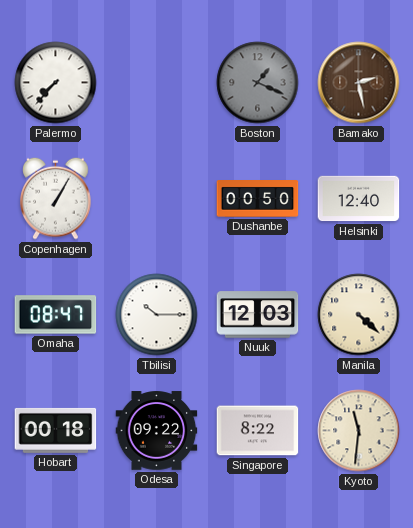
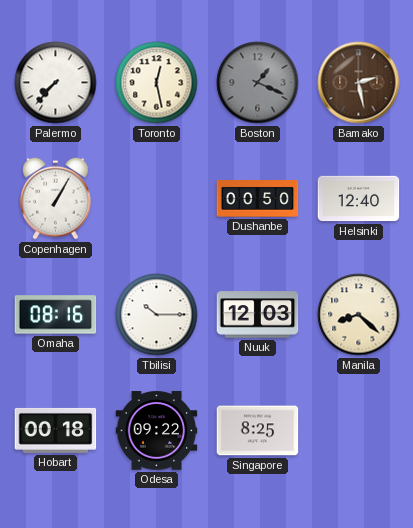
Toronto: none -> 12:28
Omaha: 08:47 -> 08:16
Manila: 4:22 -> 8:22
Singapore: 8:22 -> 8:25
Kyoto: 11:31 -> none
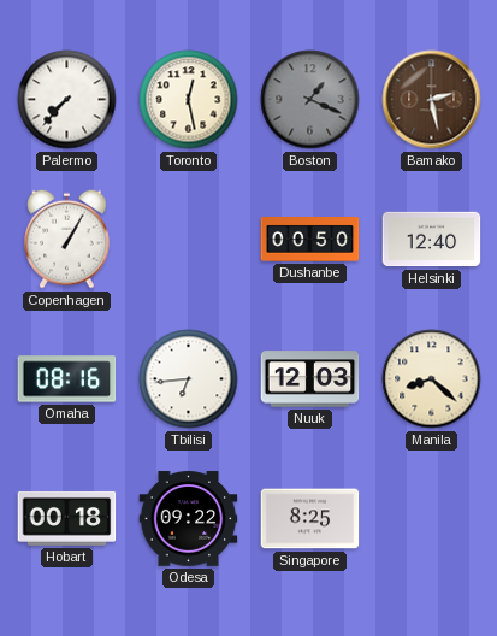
Tbilisi: 10:15 -> 6:44
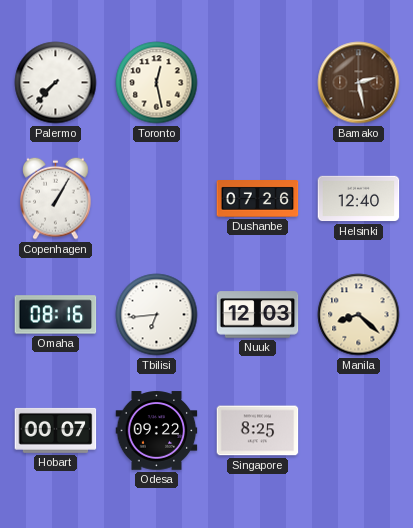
Boston: 1:19 -> none
Dushanbe: 00:50 -> 07:26
Hobart: 00:18 -> 00:07
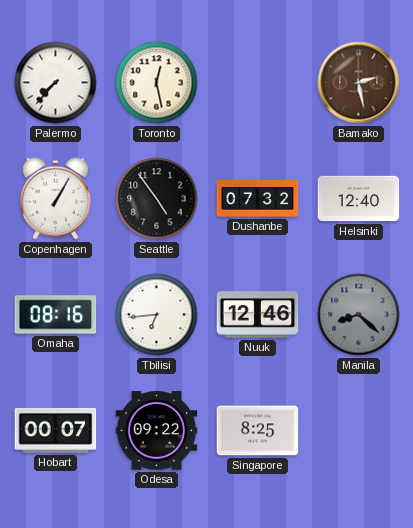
Seattle: none -> 4:54
Dushanbe: 07:26 -> 07:32
Nuuk: 12:03 -> 12:46
Manila dial: cream -> grey
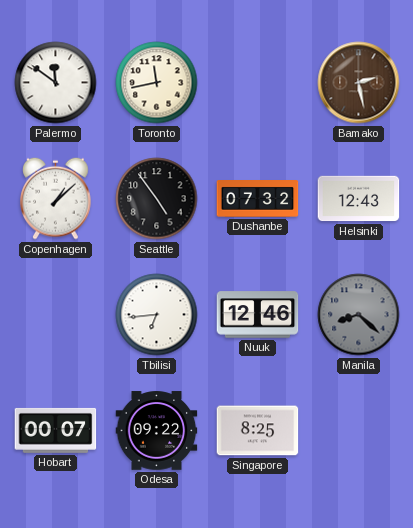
Palermo: 7:37 -> 11:51
Toronto: 12:28 -> 11:43
Copenhagen: 1:05 -> 1:08
Helsinki: 12:40 -> 12:43
Omaha: 08:16 -> none
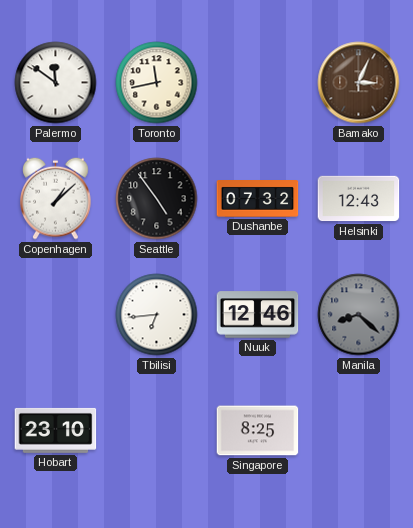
Bamako: 2:28 -> 3:04
Hobart: 00:07 -> 23:10
Odesa: 09:22 -> none
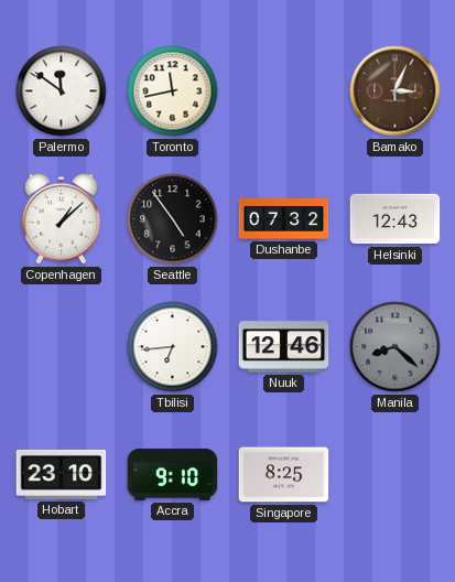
Accra: none -> 9:10
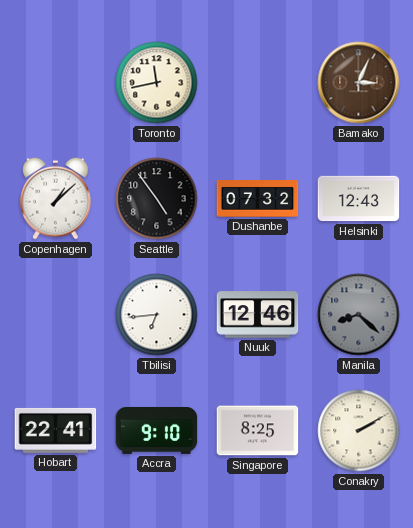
Palermo: 11:51 -> none
Hobart: 23:10 -> 22:41
Conakry: none -> 2:10
